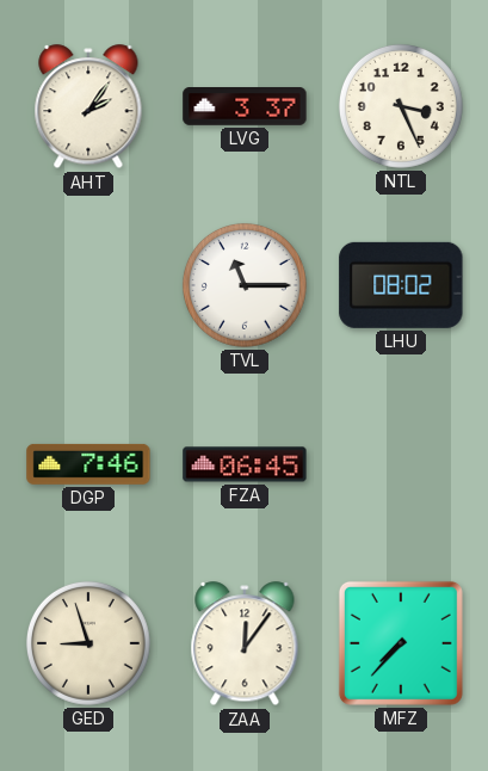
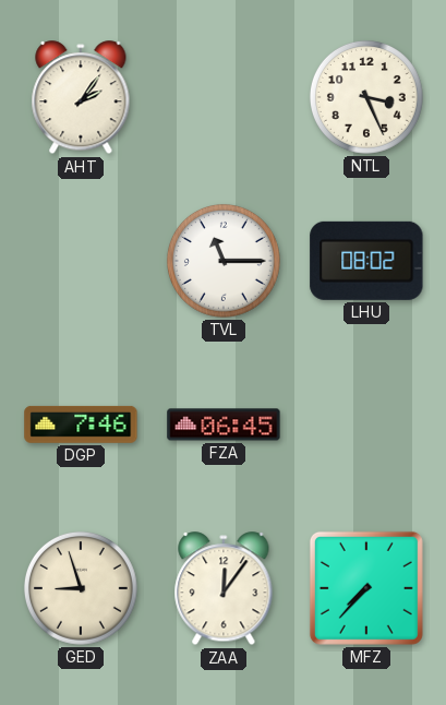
LVG: 3:37 -> none
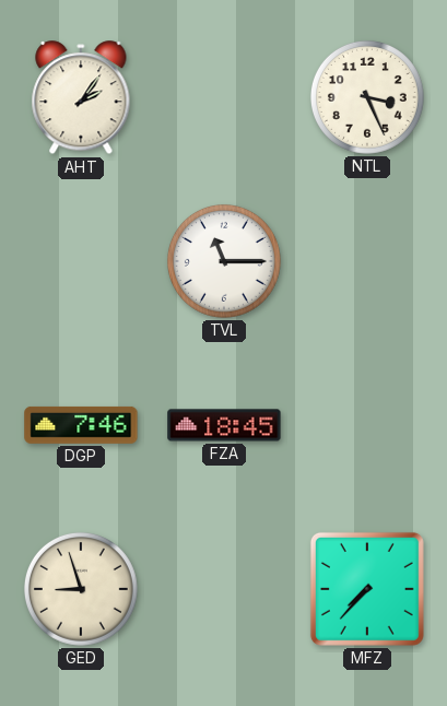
LHU: 08:02 -> none
FZA: 06:45 -> 18:45
ZAA: 12:06 -> none
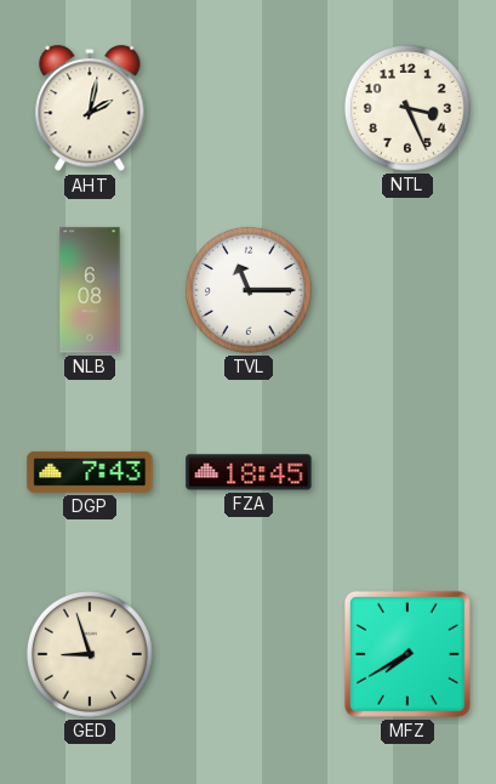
AHT: 2:06 -> 2:02
NLB: none -> 6:08
DGP: 7:46 -> 7:43
MFZ: 7:37 -> 7:40
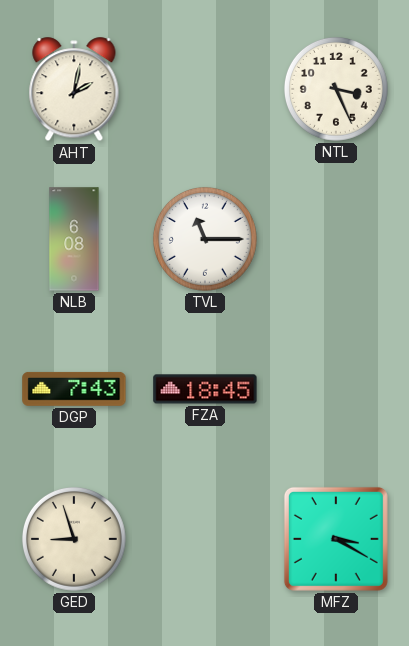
MFZ: 7:40 -> 3:20
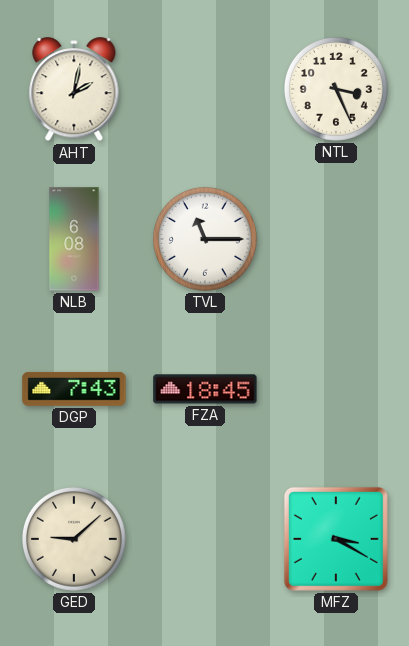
GED: 8:57 -> 9:08
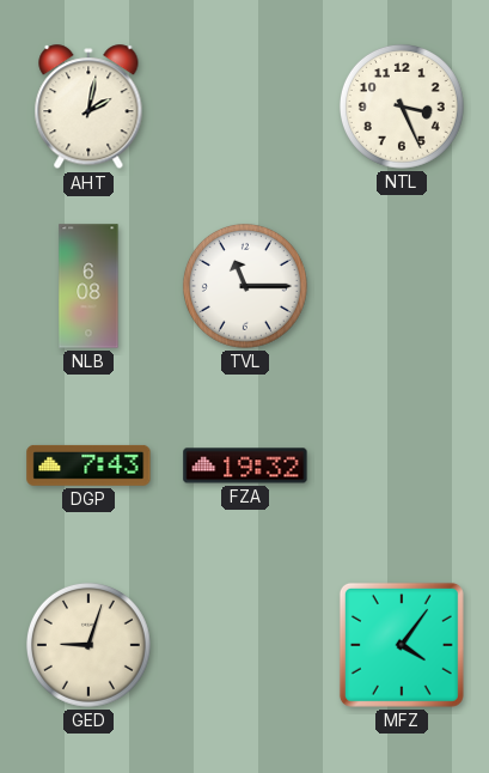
FZA: 18:45 -> 19:32
GED: 9:08 -> 9:03
MFZ: 3:20 -> 4:06
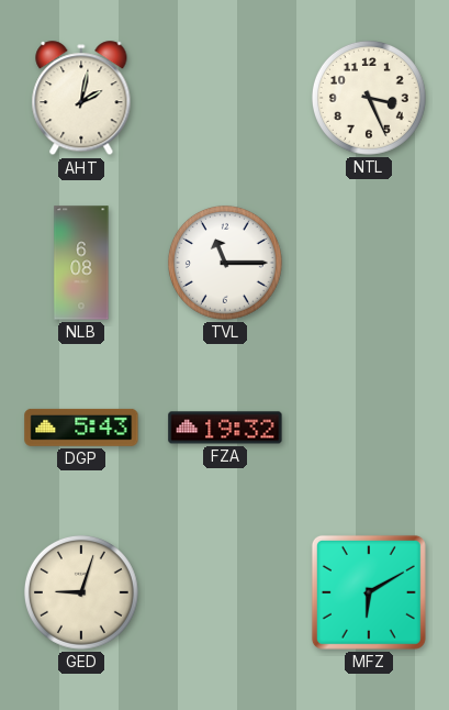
DGP: 7:43 -> 5:43
MFZ: 4:06 -> 6:10
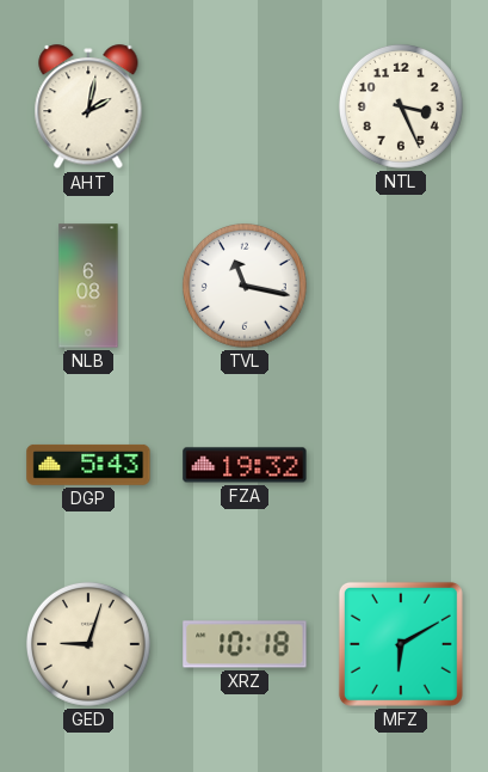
TVL: 11:15 -> 11:17
XRZ: none -> 10:18
